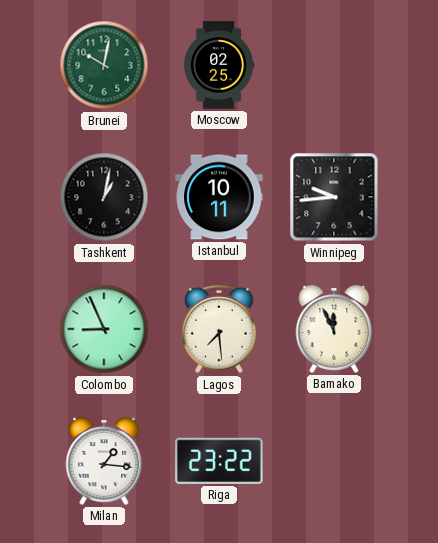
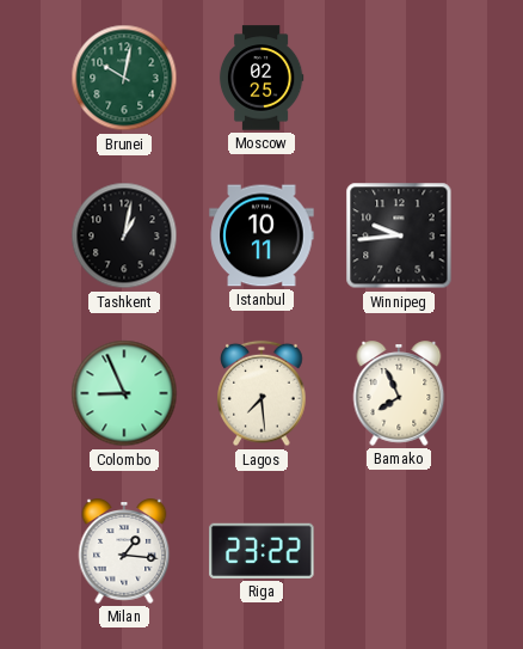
Bamako: 11:56 -> 7:56
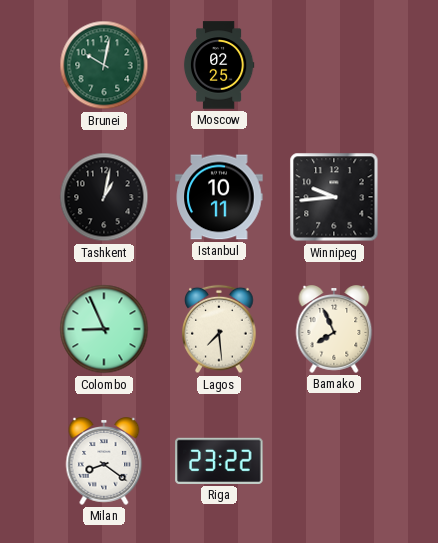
Milan: 1:16 -> 8:21
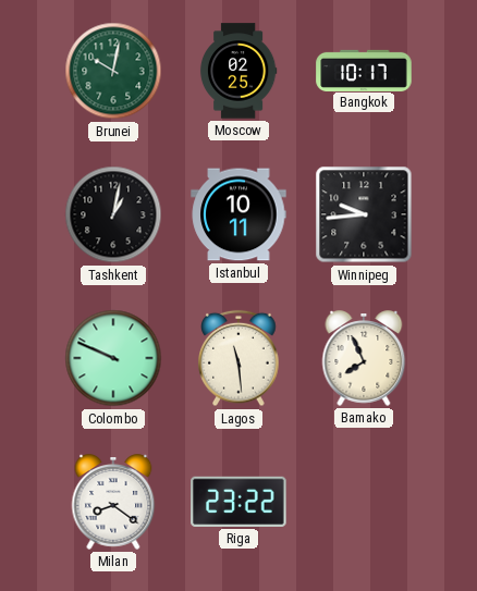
Bangkok: none -> 10:17
Colombo: 8:56 -> 9:49
Lagos: 7:29 -> 11:29
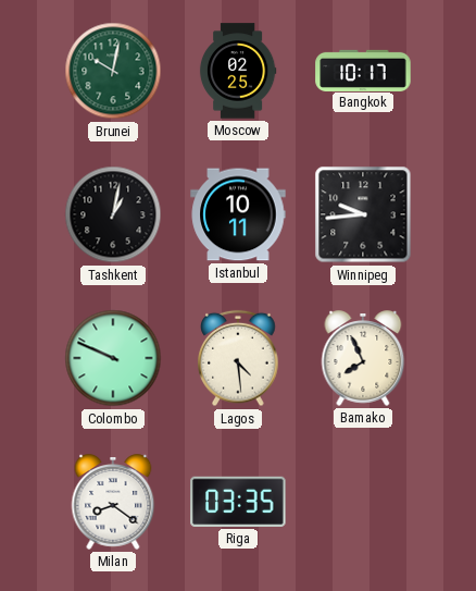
Lagos: 11:29 -> 4:29
Riga: 23:22 -> 03:35
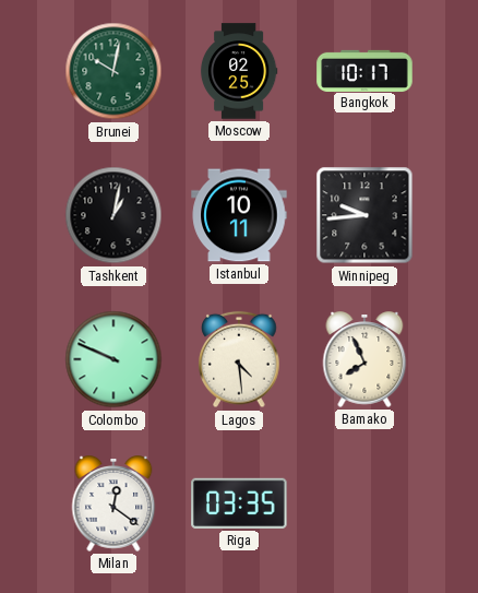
Milan: 8:21 -> 12:21
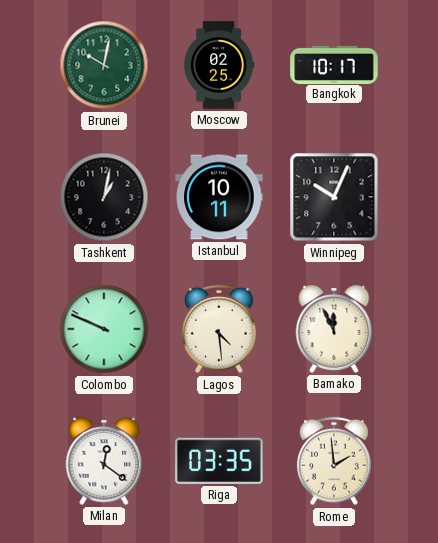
Winnipeg: 9:44 -> 10:04
Bamako: 7:56 -> 11:56
Rome: none -> 1:59
